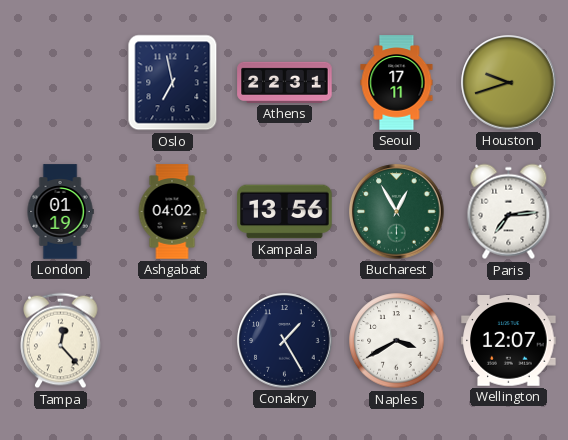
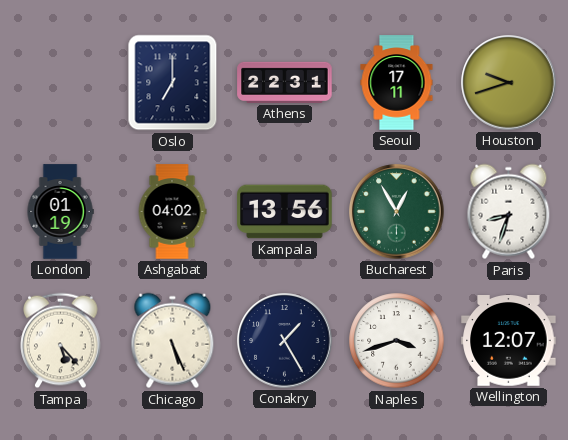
Oslo: 6:58 -> 7:00
Paris: 7:14 -> 8:33
Tampa: 12:23 -> 5:23
Chicago: none -> 5:26
Naples: 3:40 -> 3:42
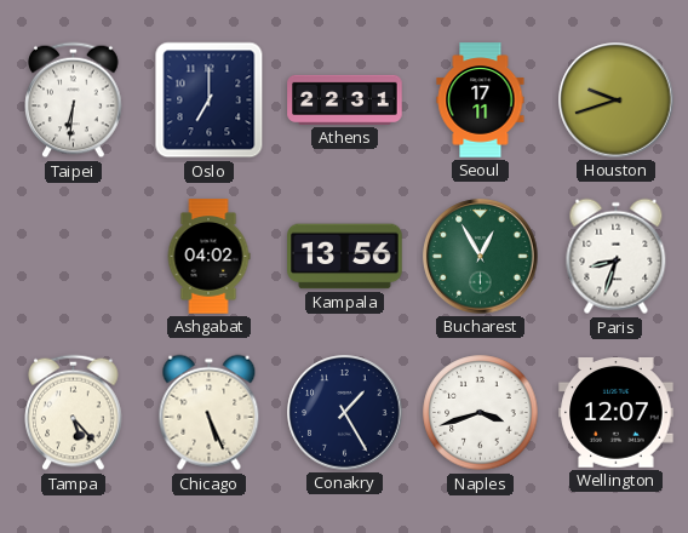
Taipei: none -> 6:31
London: 01:19 -> none
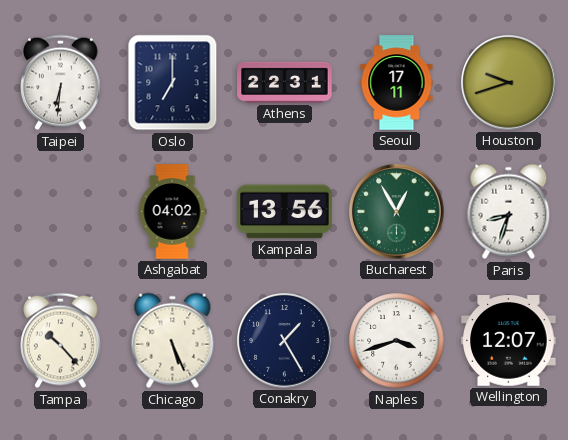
Tampa: 5:23 -> 10:23
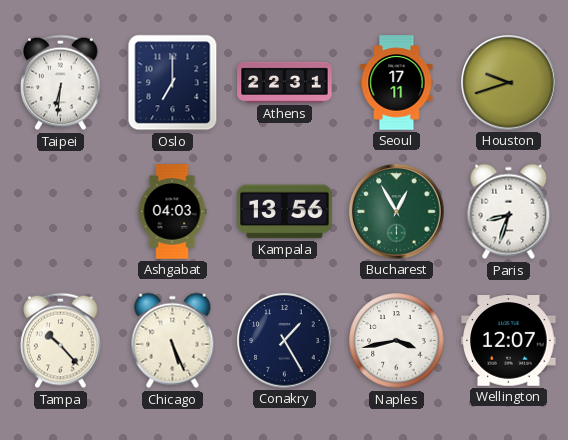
Ashgabat: 04:02 -> 04:03
Naples: 3:42 -> 3:43
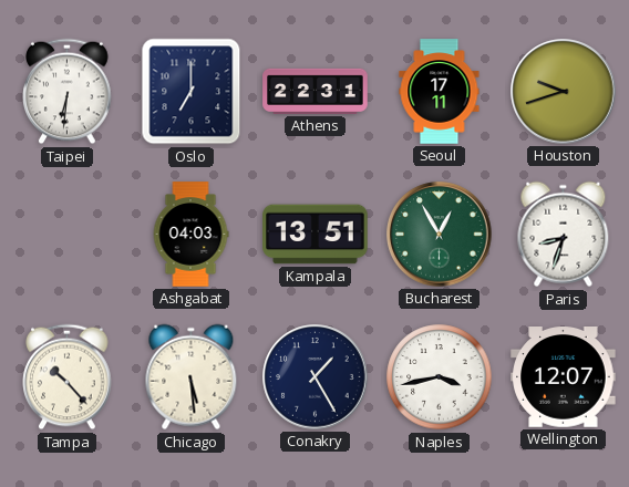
Kampala: 13:56 -> 13:51
Chicago: 5:26 -> 5:29
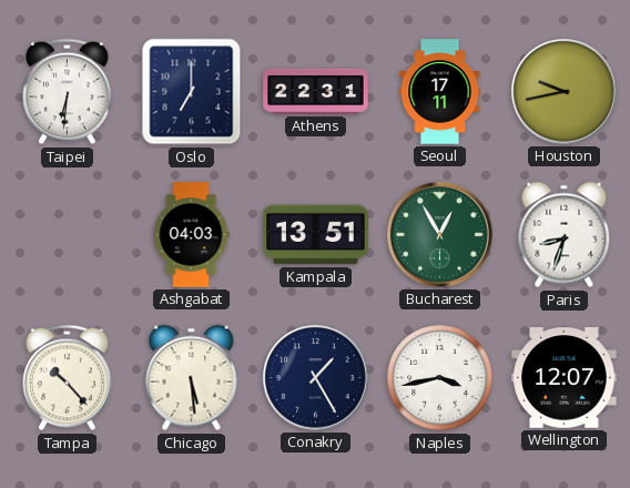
Houston: 9:42 -> 9:43
